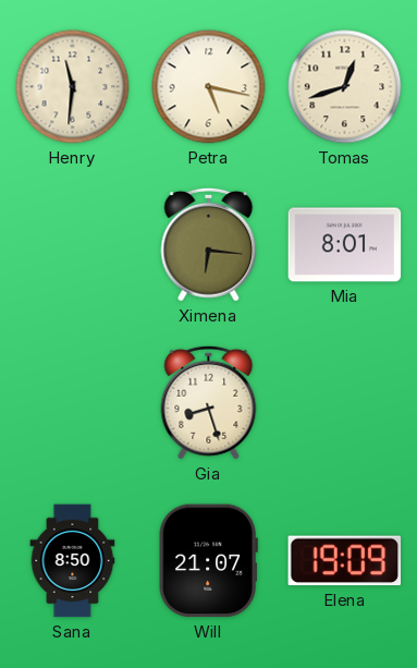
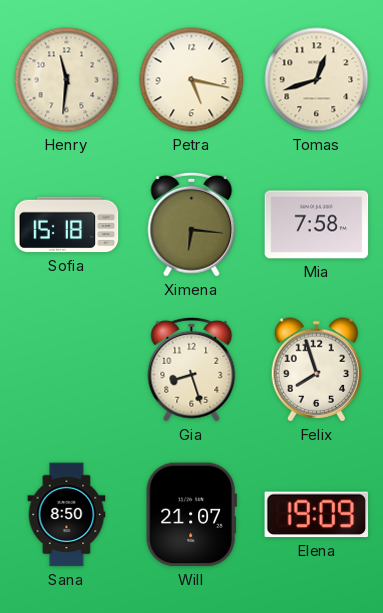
Sofia: none -> 15:18
Mia: 8:01 -> 7:58
Felix: none -> 7:57
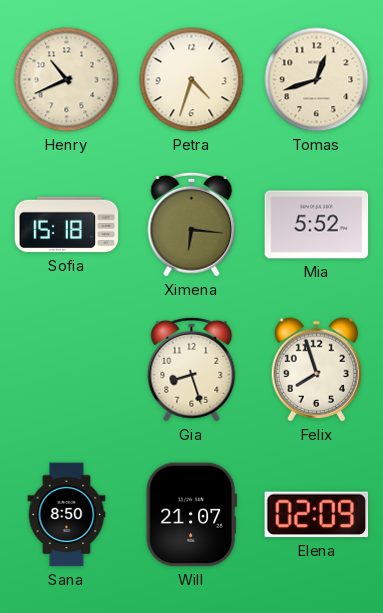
Henry: 11:31 -> 10:41
Petra: 5:17 -> 4:33
Mia: 7:58 -> 5:52
Elena: 19:09 -> 02:09
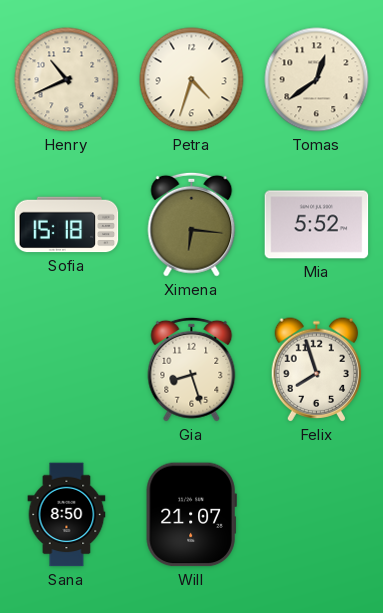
Tomas: 12:42 -> 12:39
Elena: 02:09 -> none
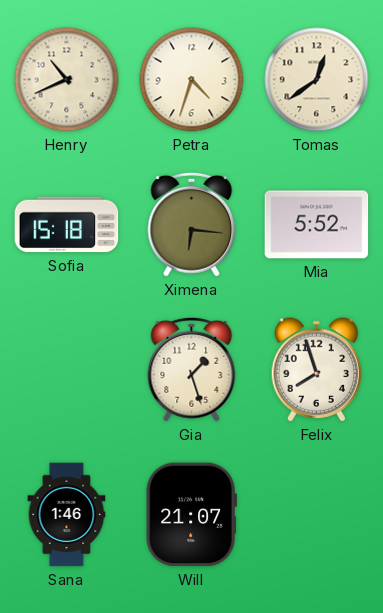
Gia: 8:27 -> 1:27
Sana: 8:50 -> 1:46
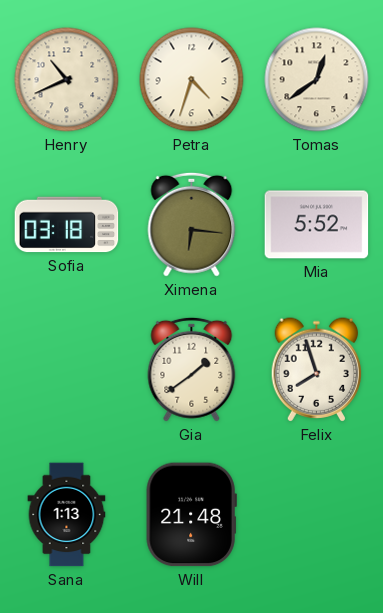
Sofia: 15:18 -> 03:18
Gia: 1:27 -> 1:39
Sana: 1:46 -> 1:13
Will: 21:07 -> 21:48
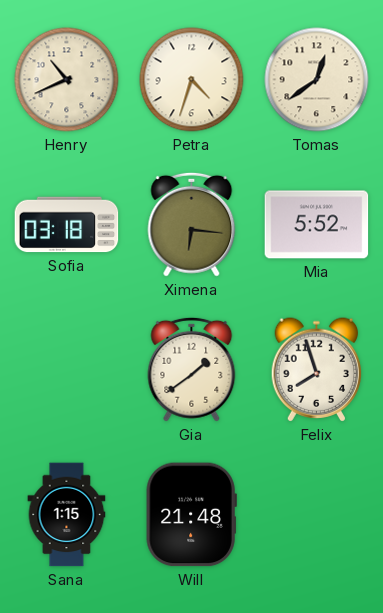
Sana: 1:13 -> 1:15
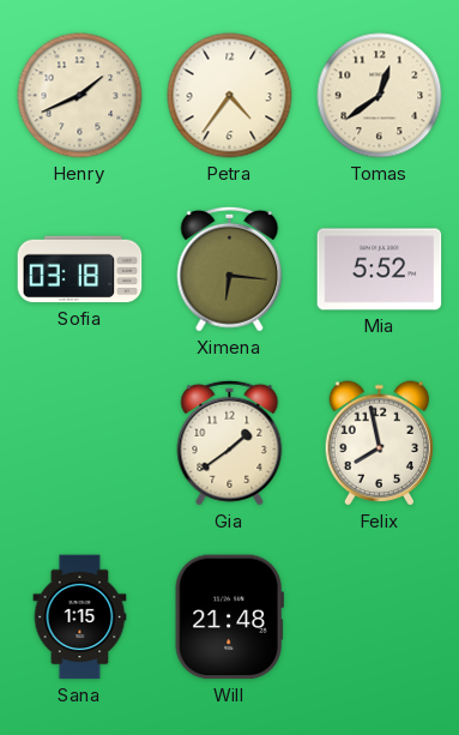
Henry: 10:41 -> 1:41
Petra: 4:33 -> 4:36
Felix: 7:57 -> 7:58
